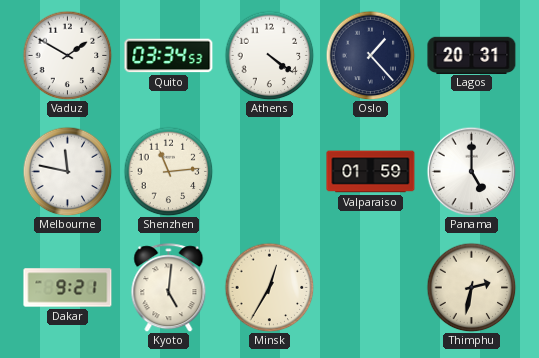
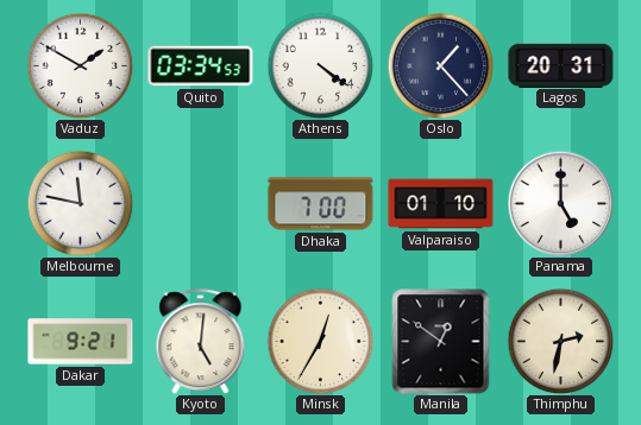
Shenzhen: 11:14 -> none
Dhaka: none -> 7:00
Valparaiso: 01:59 -> 01:10
Manila: none -> 12:51
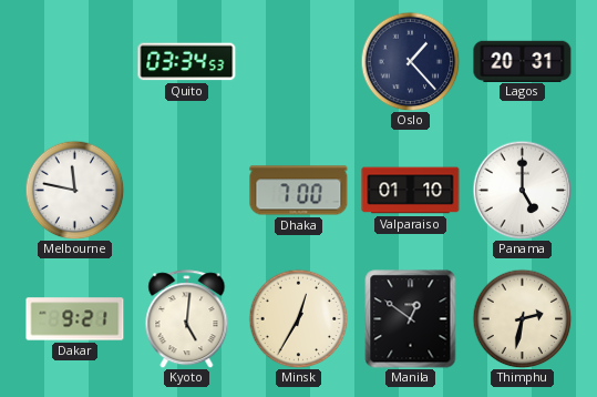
Vaduz: 1:50 -> none
Athens: 4:21 -> none
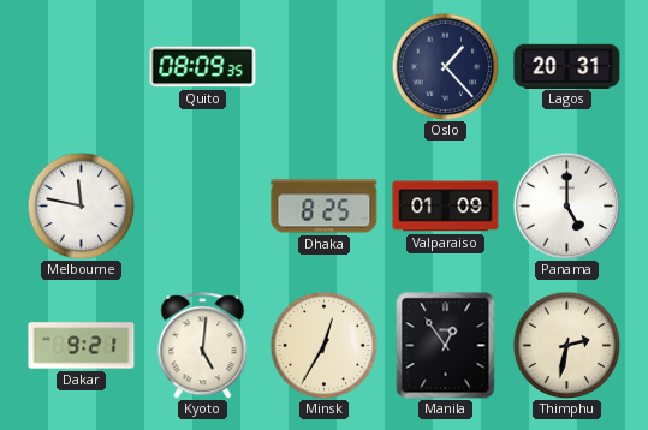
Quito: 03:34 -> 08:09
Dhaka: 7:00 -> 8:25
Valparaiso: 01:10 -> 01:09
Manila: 12:51 -> 12:54
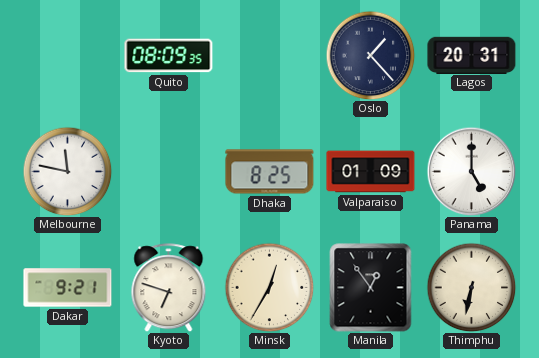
Kyoto: 5:01 -> 6:48
Thimphu: 2:32 -> 6:32
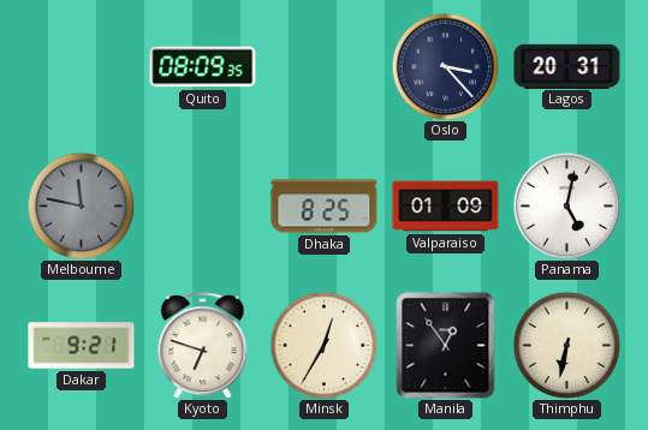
Oslo: 1:23 -> 3:23
Melbourne dial: white -> grey
Panama: 5:00 -> 5:02
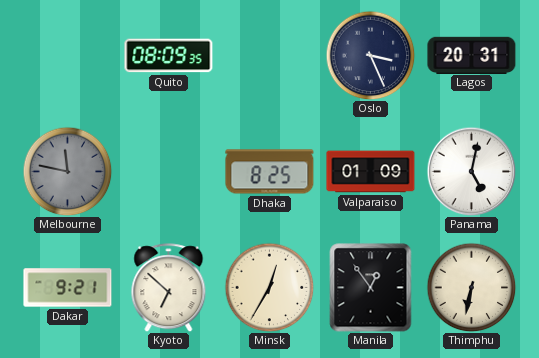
Oslo: 3:23 -> 3:26
Kyoto: 6:48 -> 6:52
